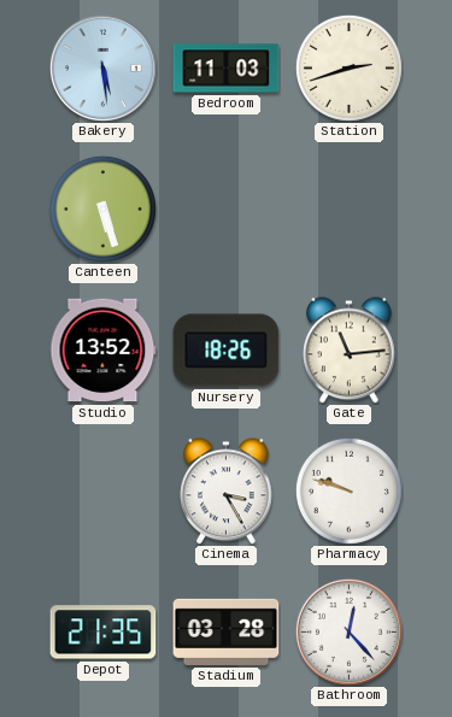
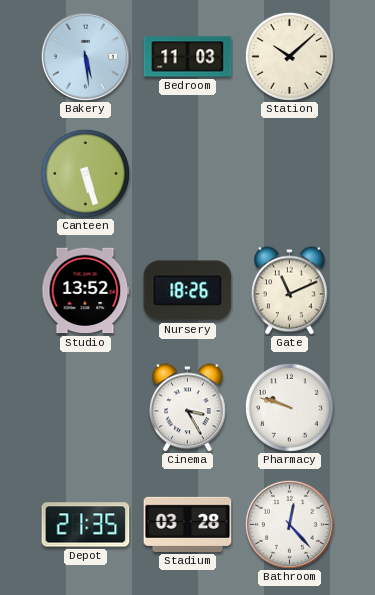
Station: 2:42 -> 10:08
Gate: 11:14 -> 11:11
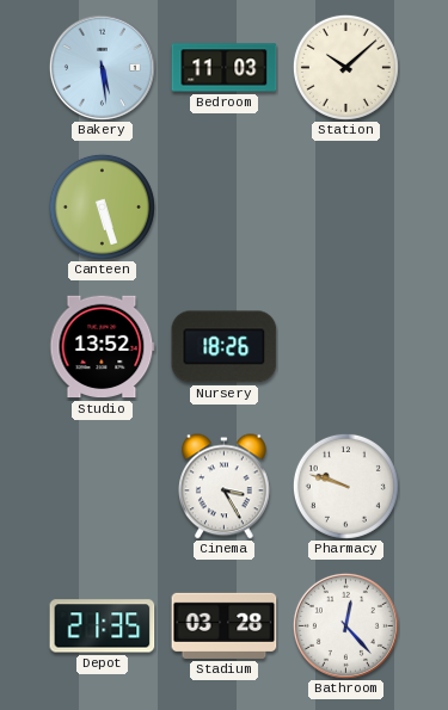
Gate: 11:11 -> none
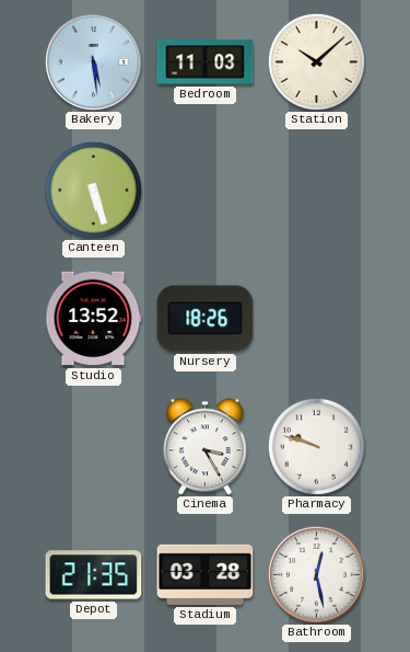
Bathroom: 12:23 -> 12:28
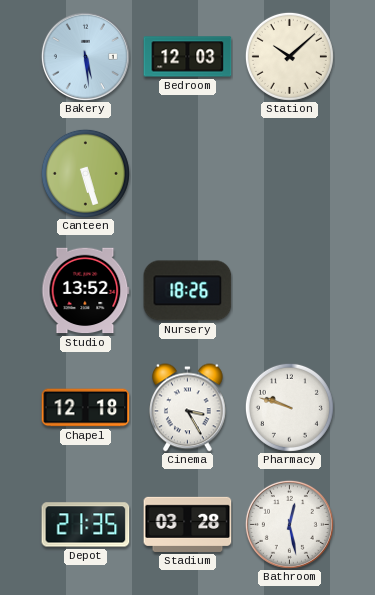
Bedroom: 11:03 -> 12:03
Chapel: none -> 12:18
